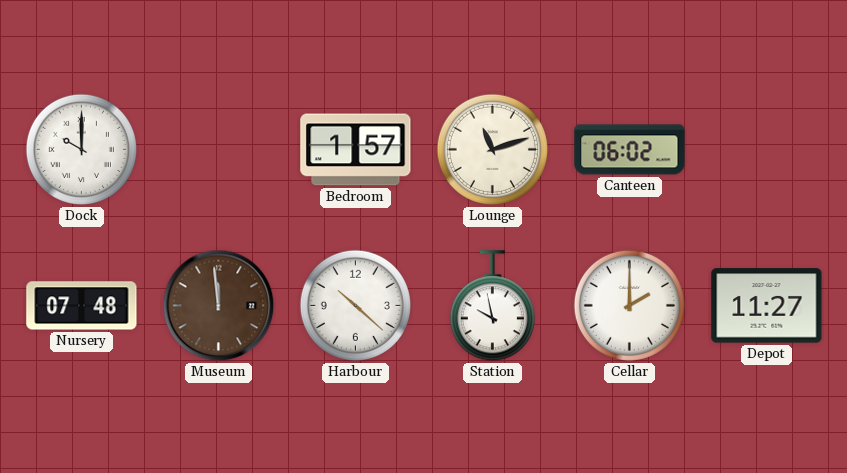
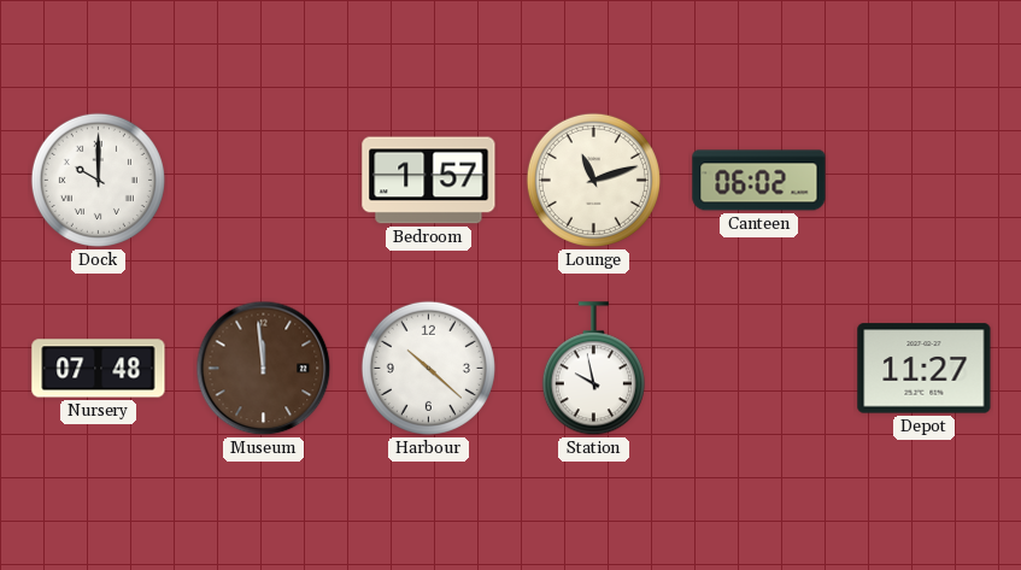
Cellar: 2:00 -> none
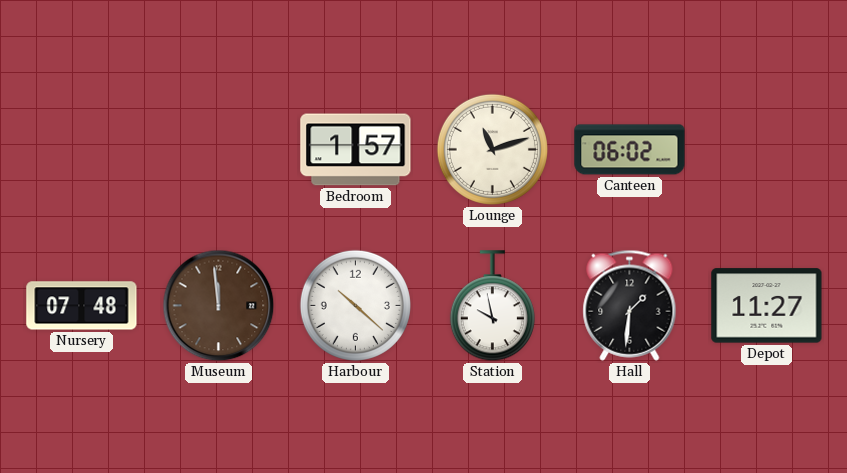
Dock: 10:00 -> none
Hall: none -> 1:31
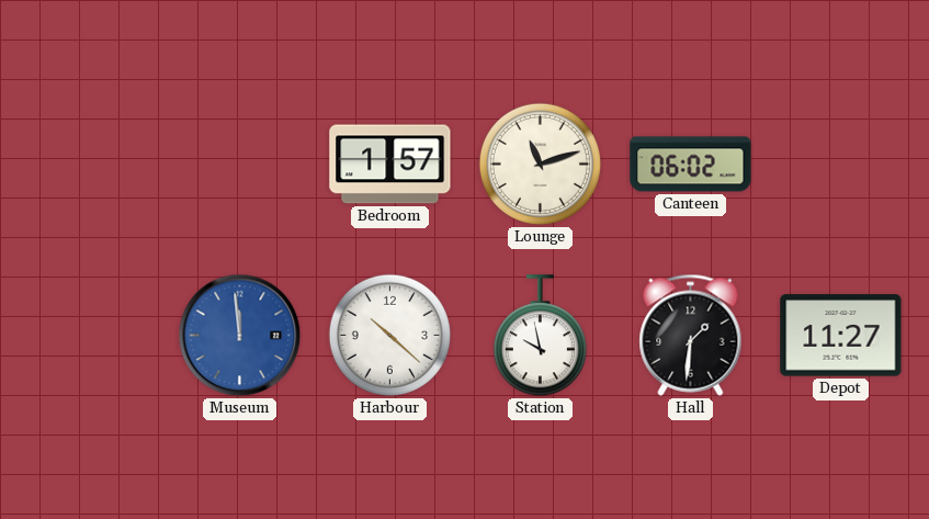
Nursery: 07:48 -> none
Museum dial: brown -> blue
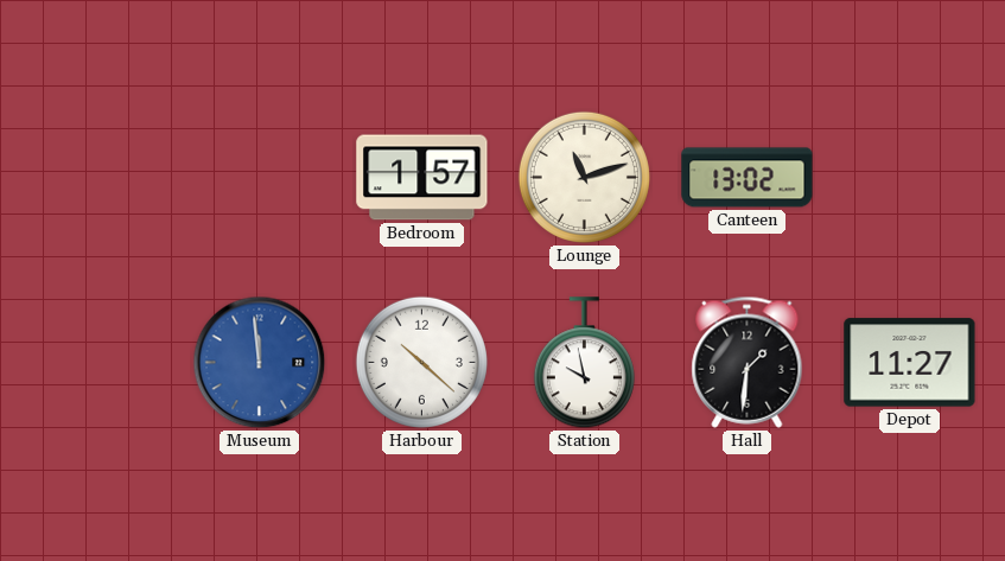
Canteen: 06:02 -> 13:02
